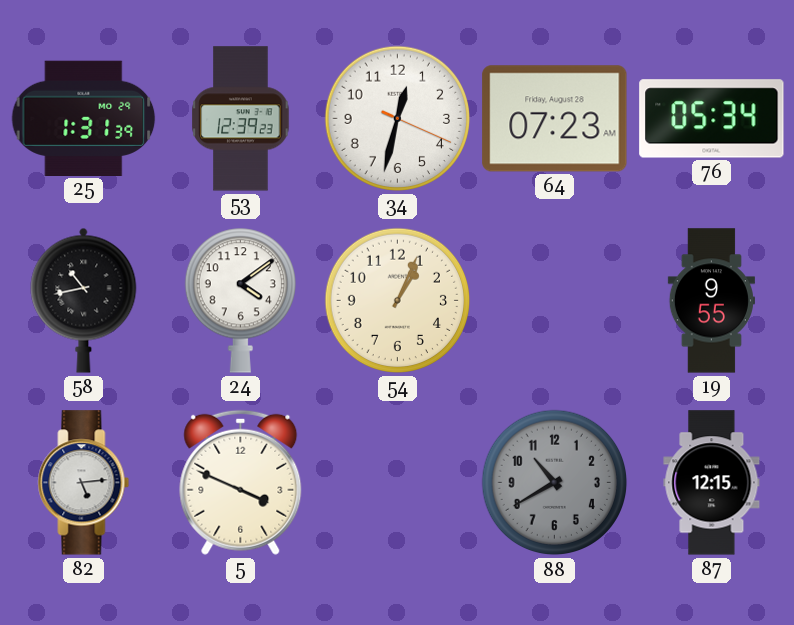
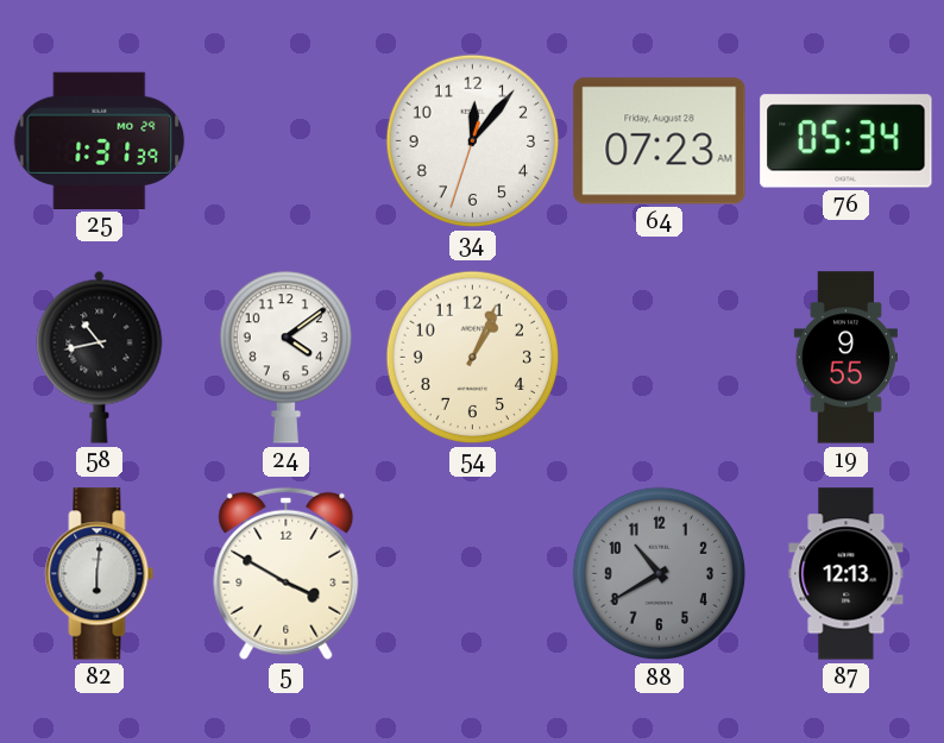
53: 12:39 -> none
34: 12:32 -> 12:06
82: 5:14 -> 6:01
5: 3:49 -> 3:50
87: 12:15 -> 12:13
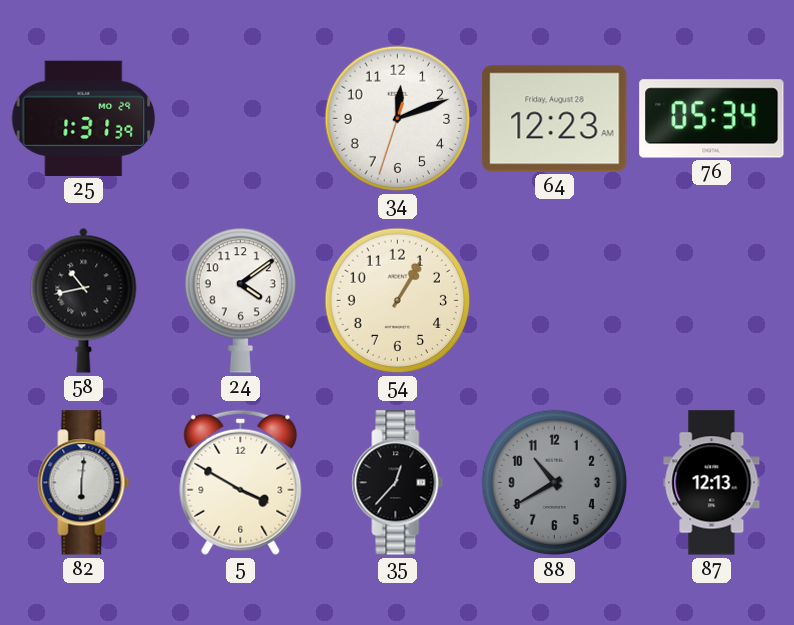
34: 12:06 -> 12:11
64: 07:23 -> 12:23
54: 1:04 -> 1:05
19: 9:55 -> none
35: none -> 12:37
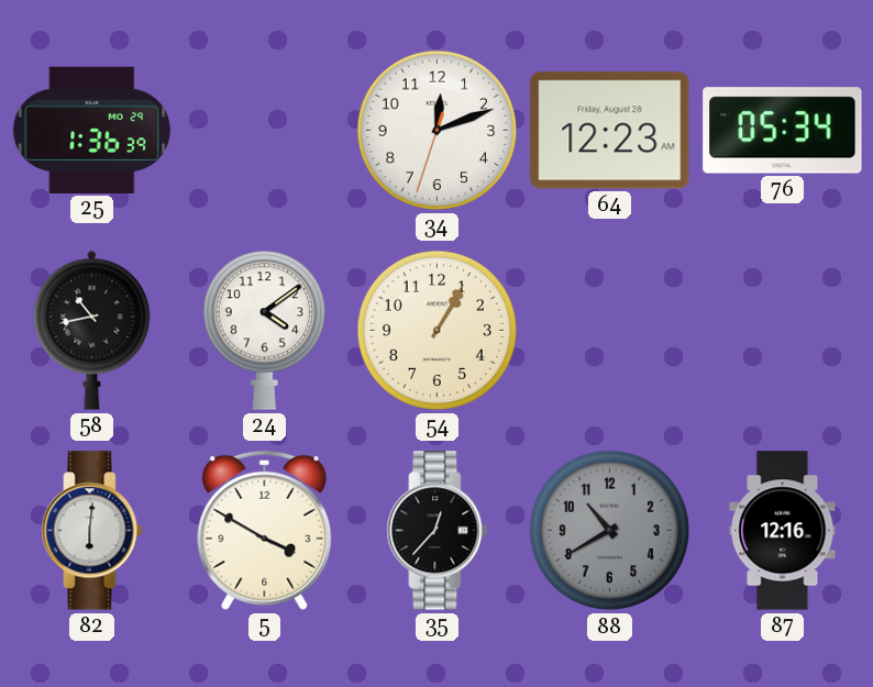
25: 1:31 -> 1:36
87: 12:13 -> 12:16
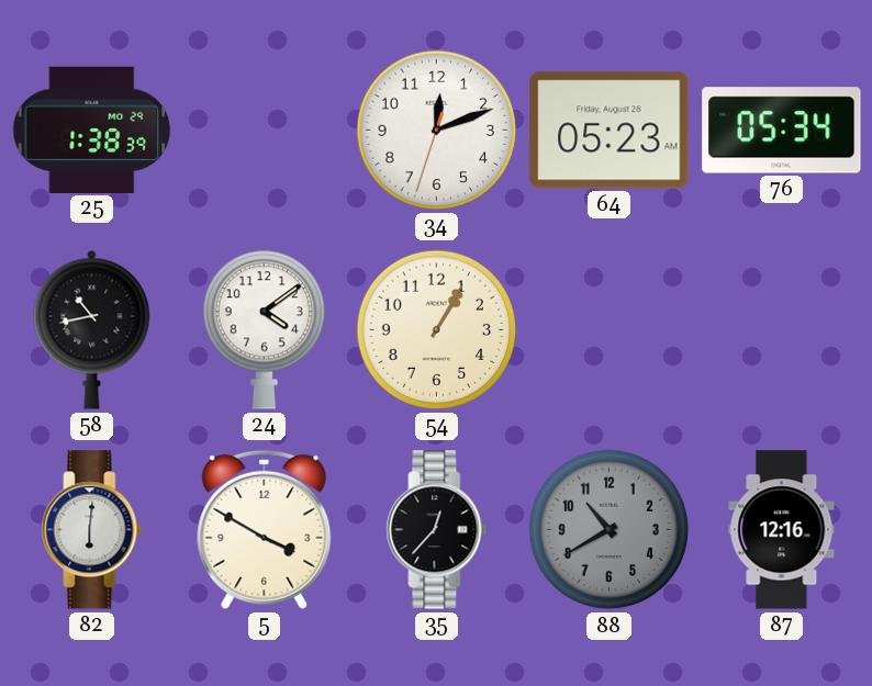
25: 1:36 -> 1:38
64: 12:23 -> 05:23
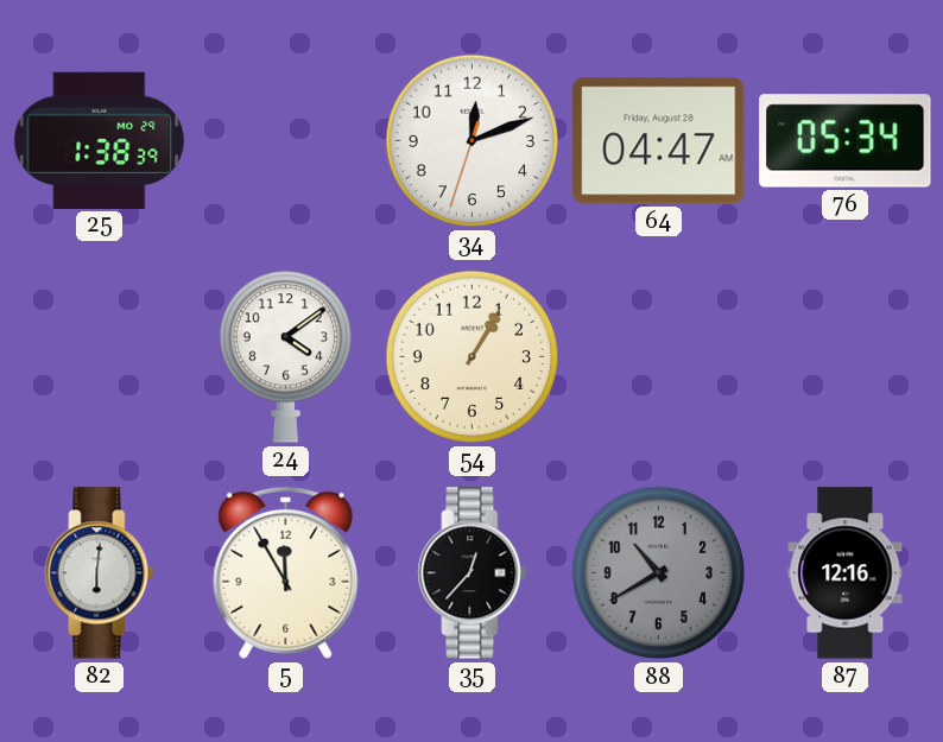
64: 05:23 -> 04:47
58: 10:43 -> none
5: 3:50 -> 11:55
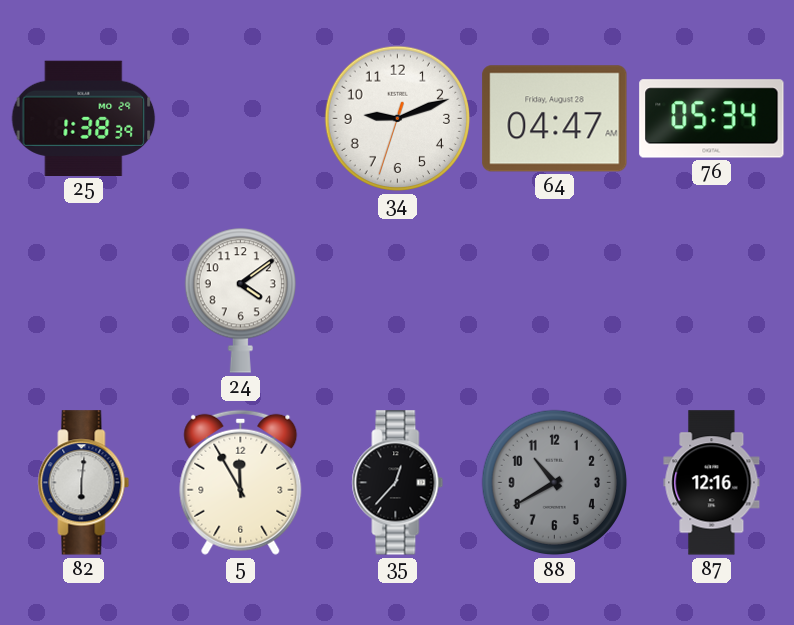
34: 12:11 -> 9:11
54: 1:05 -> none
